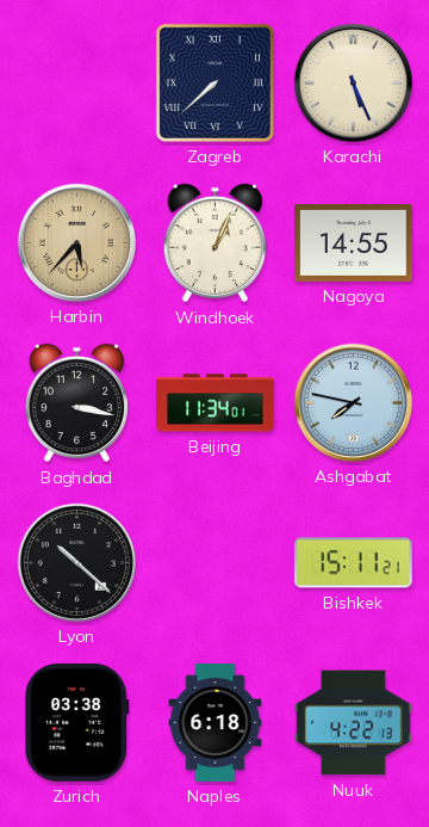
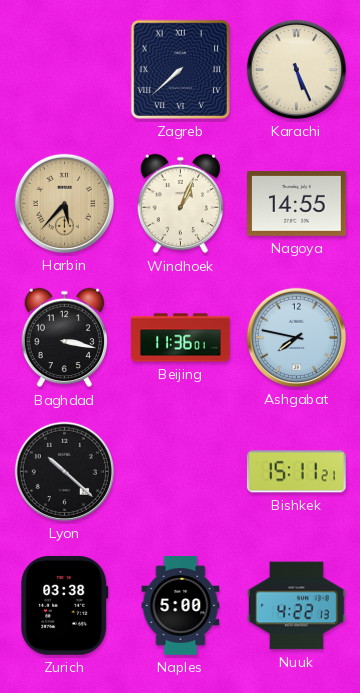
Beijing: 11:34 -> 11:36
Naples: 6:18 -> 5:00
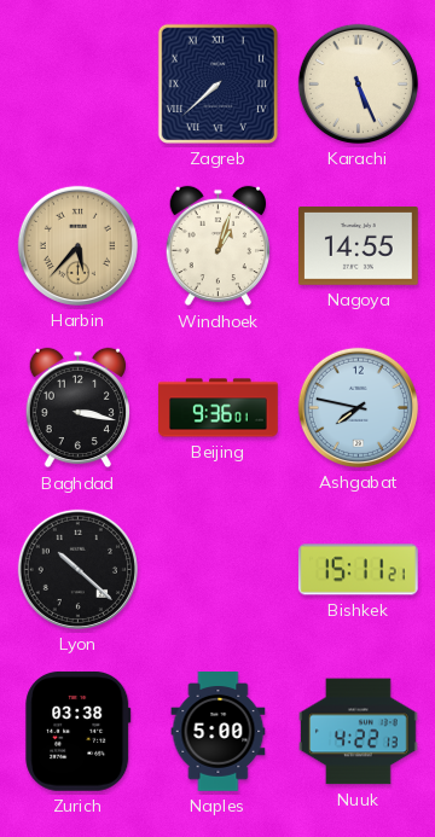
Windhoek: 1:04 -> 1:03
Beijing: 11:36 -> 9:36
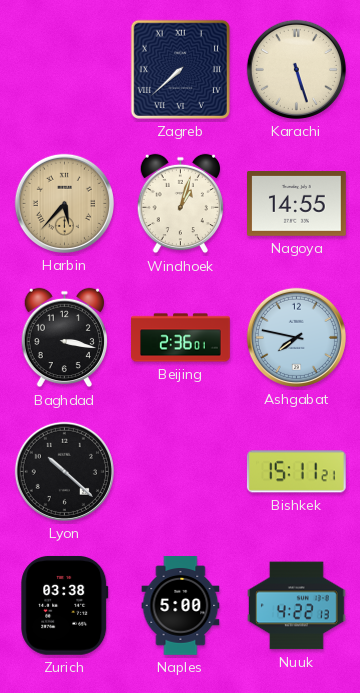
Karachi: 5:26 -> 5:27
Beijing: 9:36 -> 2:36
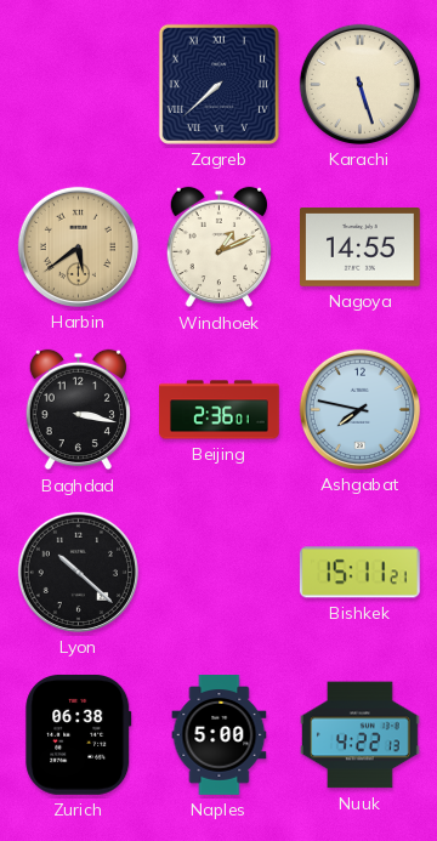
Harbin: 5:37 -> 5:39
Windhoek: 1:03 -> 1:11
Zurich: 03:38 -> 06:38
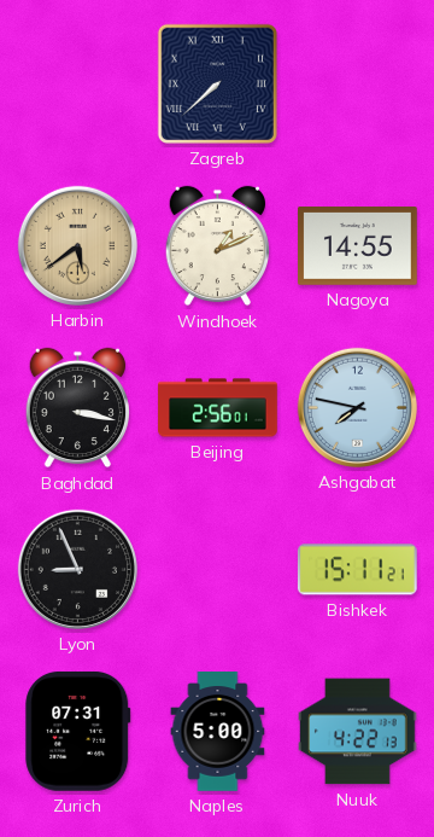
Karachi: 5:27 -> none
Beijing: 2:36 -> 2:56
Lyon: 10:22 -> 8:56
Zurich: 06:38 -> 07:31
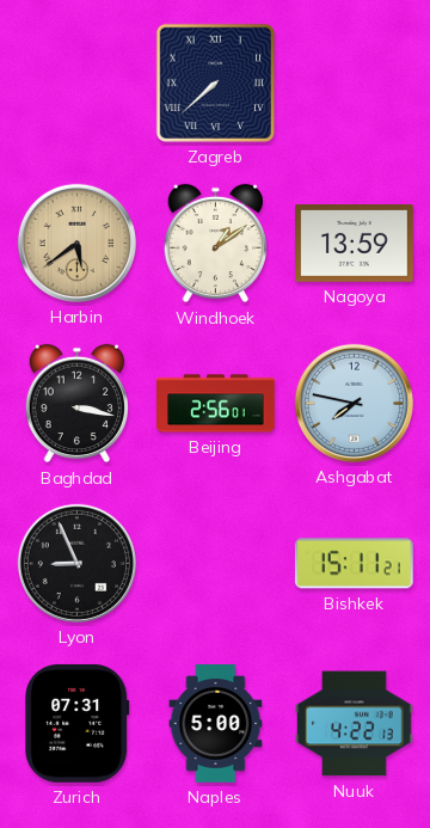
Windhoek: 1:11 -> 1:09
Nagoya: 14:55 -> 13:59
